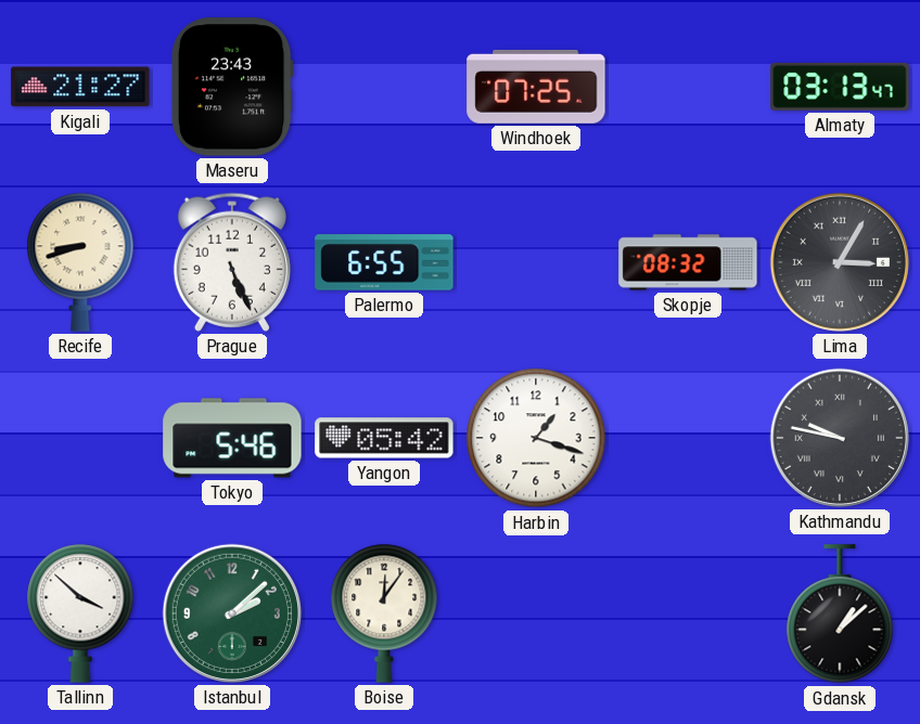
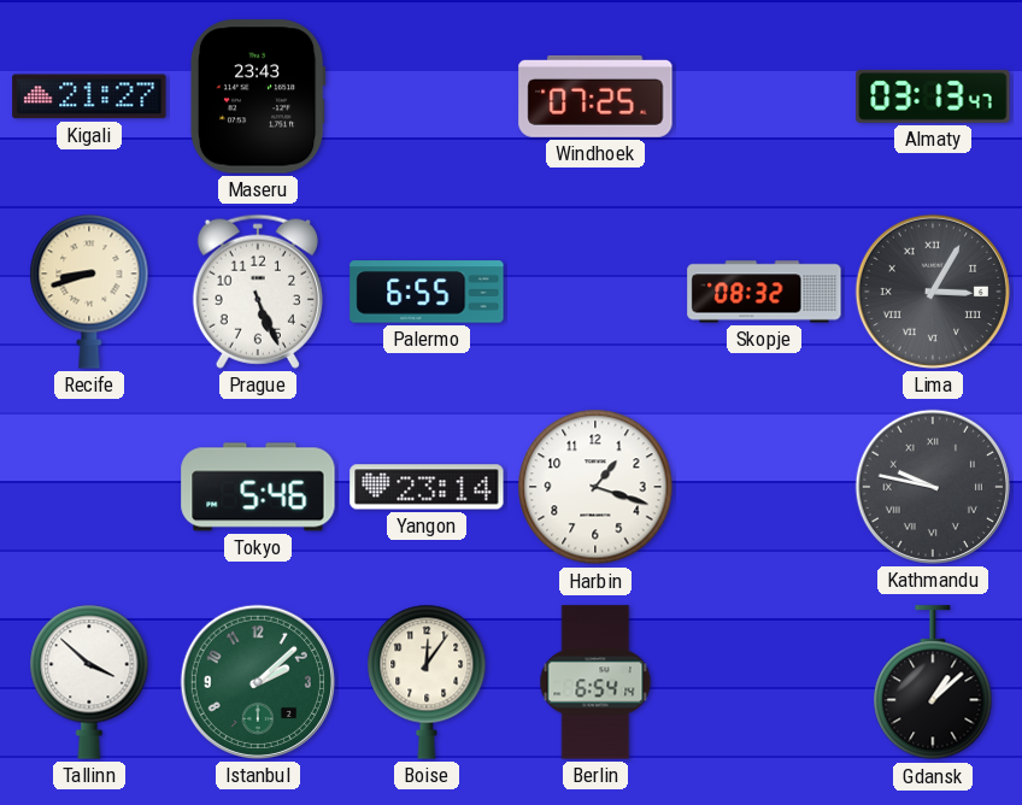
Yangon: 05:42 -> 23:14
Berlin: none -> 6:54
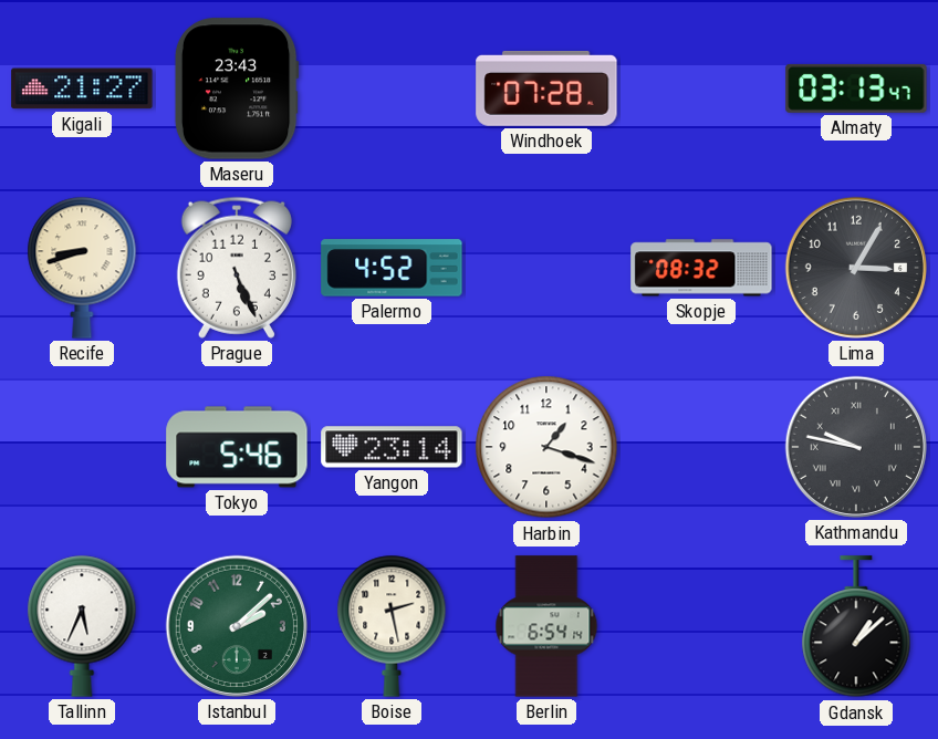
Windhoek: 07:25 -> 07:28
Palermo: 6:55 -> 4:52
Lima numerals: Roman -> Arabic
Tallinn: 3:52 -> 5:34
Boise: 12:06 -> 2:28
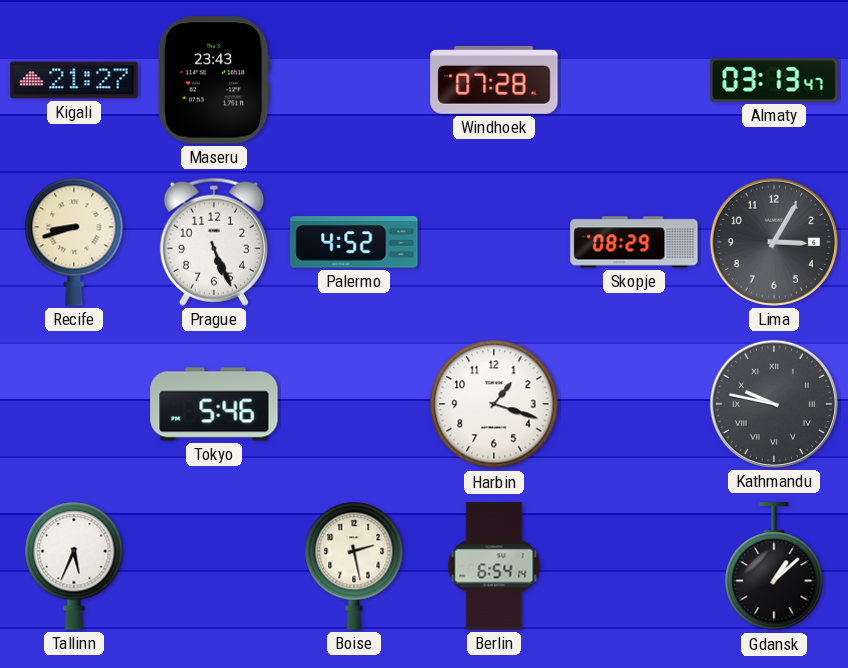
Skopje: 08:32 -> 08:29
Yangon: 23:14 -> none
Istanbul: 2:08 -> none
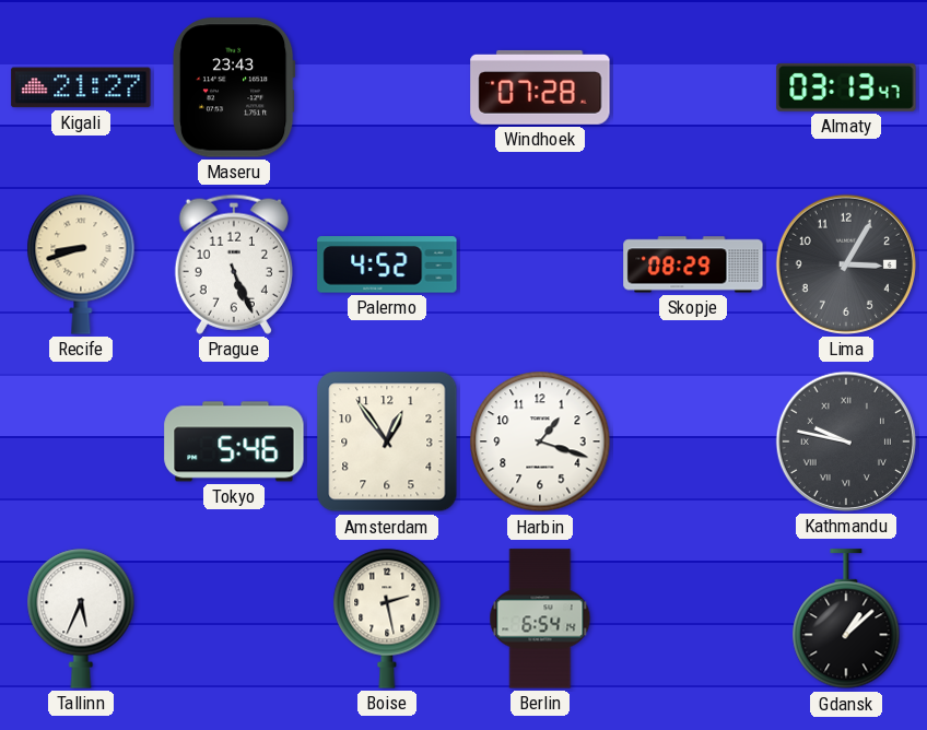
Amsterdam: none -> 12:54
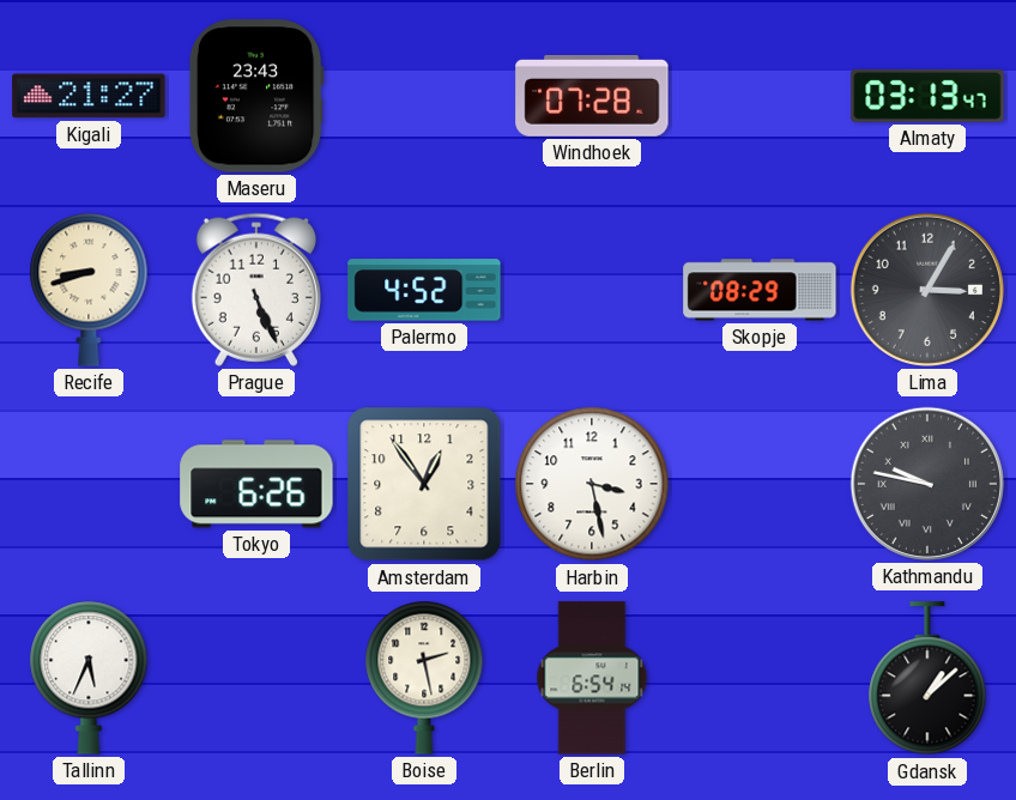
Tokyo: 5:46 -> 6:26
Harbin: 1:18 -> 3:28
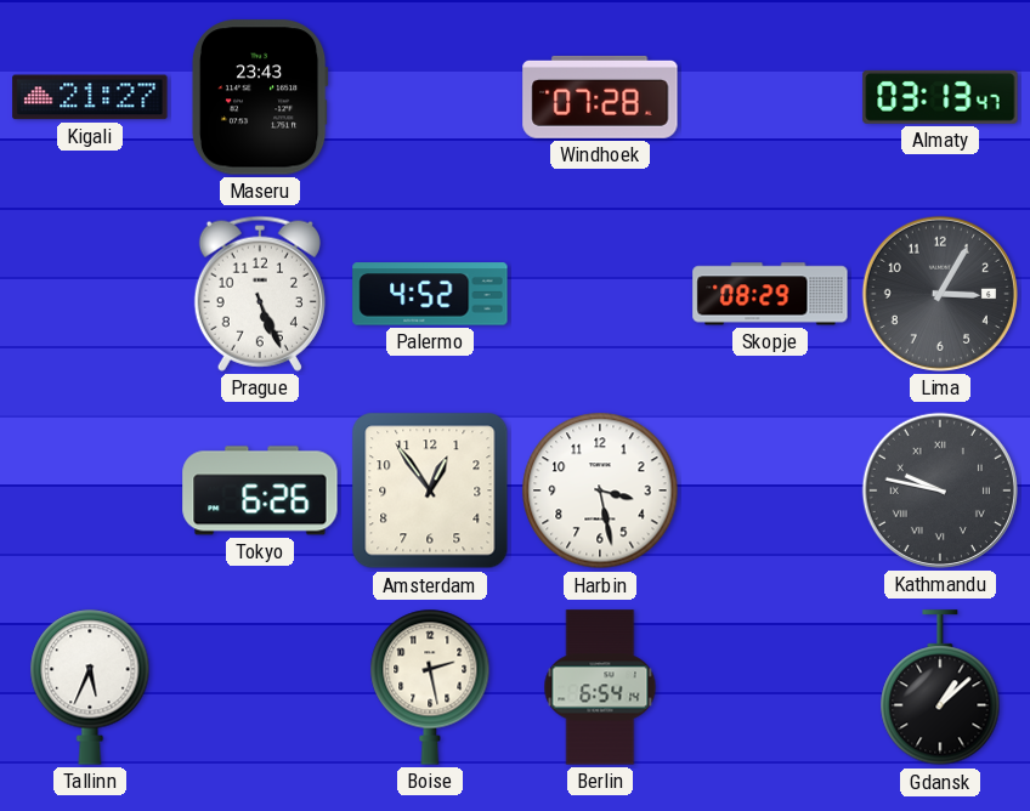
Recife: 8:42 -> none
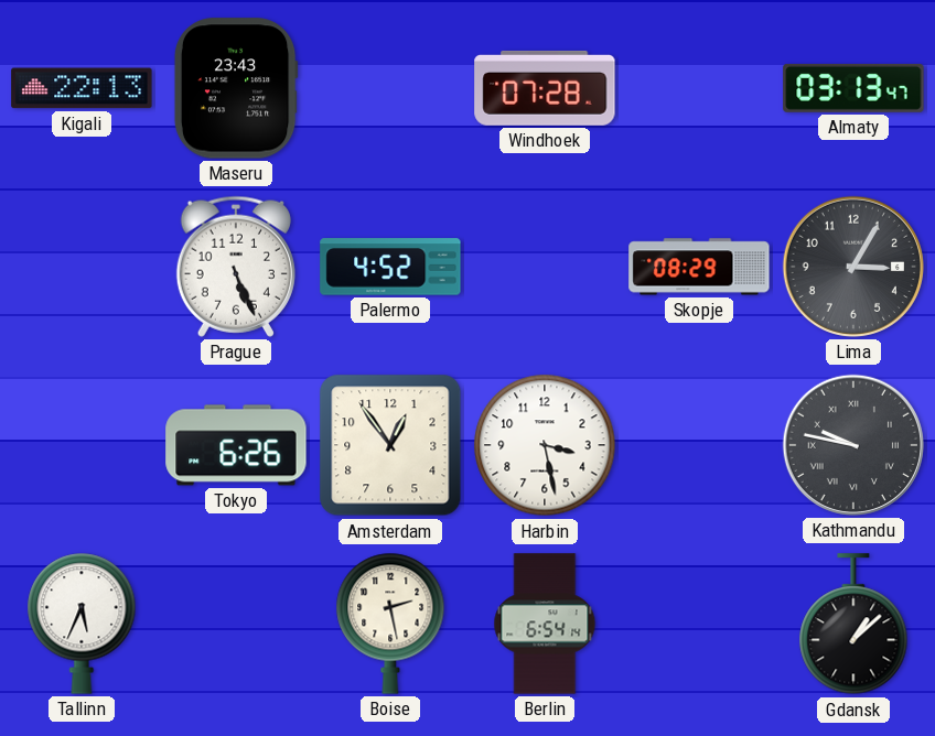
Kigali: 21:27 -> 22:13
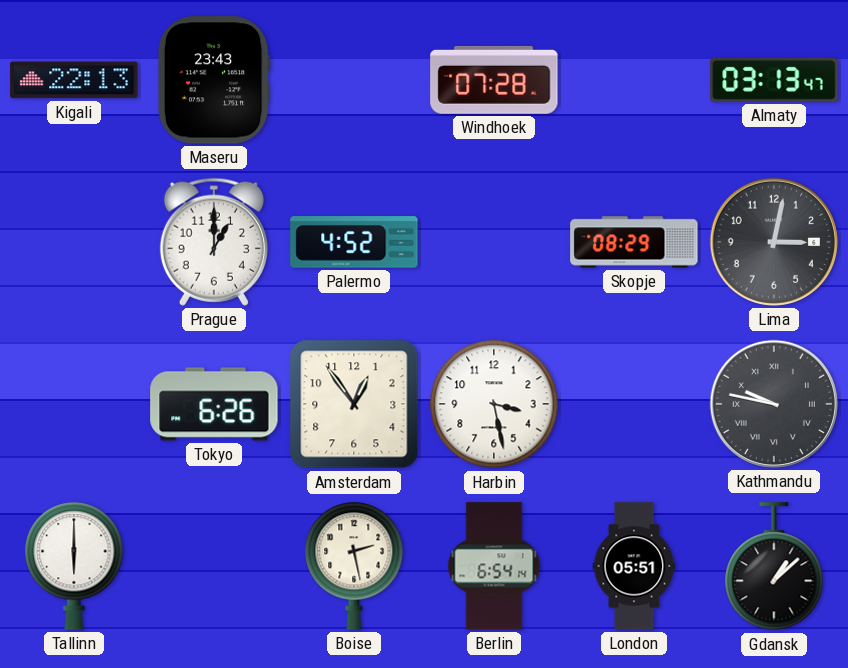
Prague: 5:26 -> 1:00
Lima: 3:05 -> 3:02
Tallinn: 5:34 -> 6:00
London: none -> 05:51
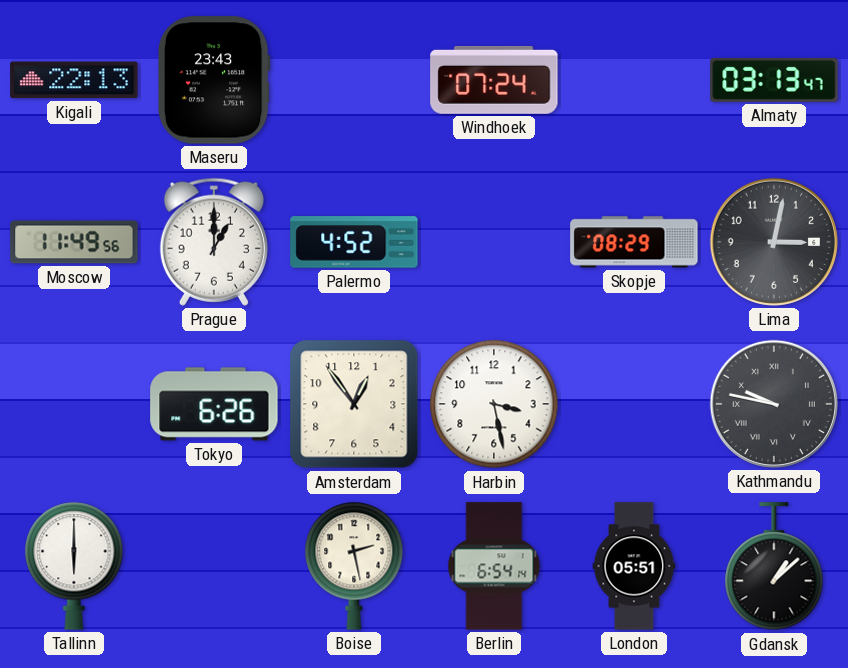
Windhoek: 07:28 -> 07:24
Moscow: none -> 11:49
